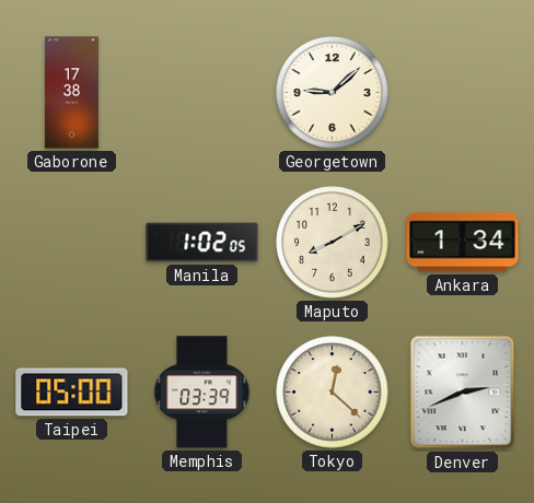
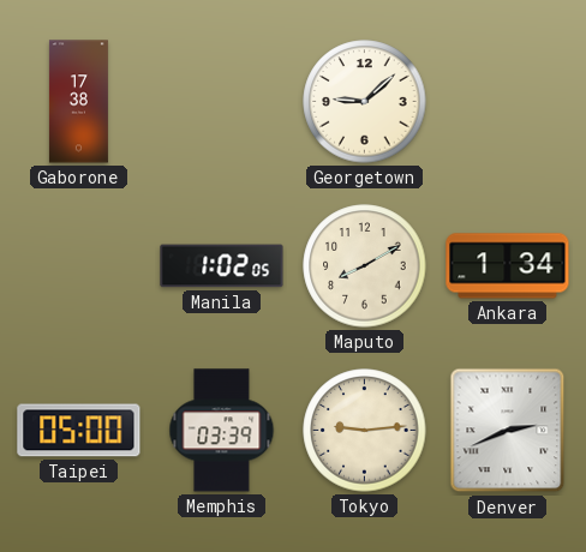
Tokyo: 12:22 -> 9:14
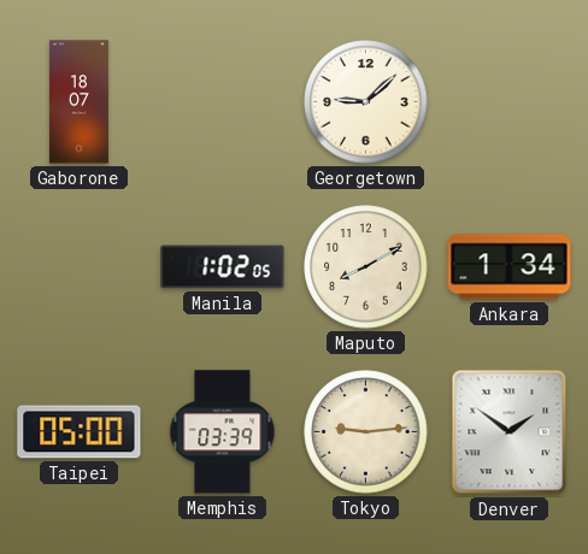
Gaborone: 17:38 -> 18:07
Denver: 2:41 -> 1:51
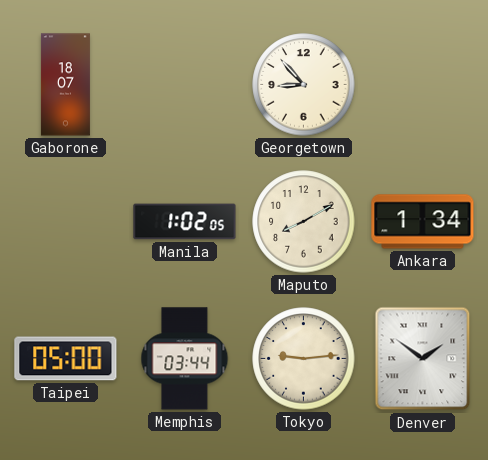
Georgetown: 9:08 -> 8:53
Memphis: 03:39 -> 03:44
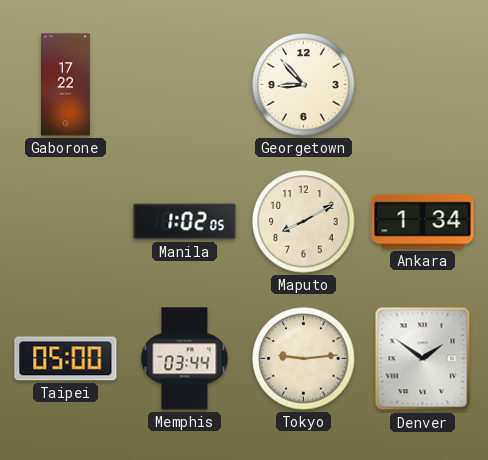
Gaborone: 18:07 -> 17:22
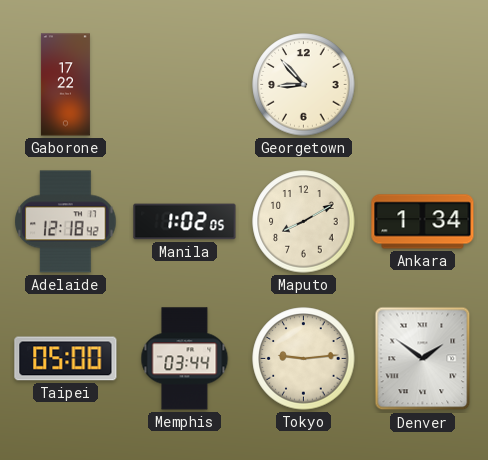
Adelaide: none -> 12:18
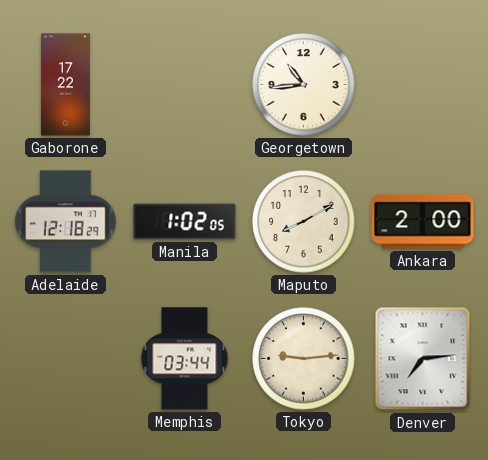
Georgetown: 8:53 -> 10:44
Adelaide: 12:18:42 -> 12:18:29
Ankara: 1:34 -> 2:00
Taipei: 05:00 -> none
Denver: 1:51 -> 7:14
